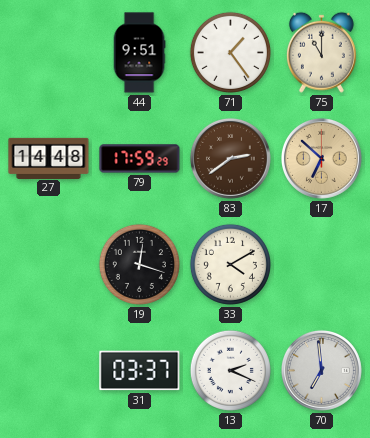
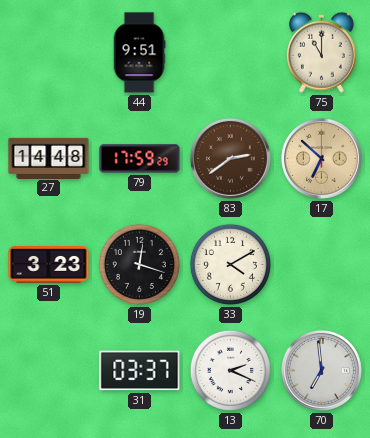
71: 1:24 -> none
51: none -> 3:23
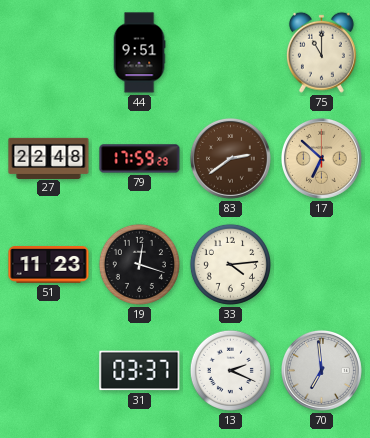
27: 14:48 -> 22:48
51: 3:23 -> 11:23
33: 4:10 -> 4:14
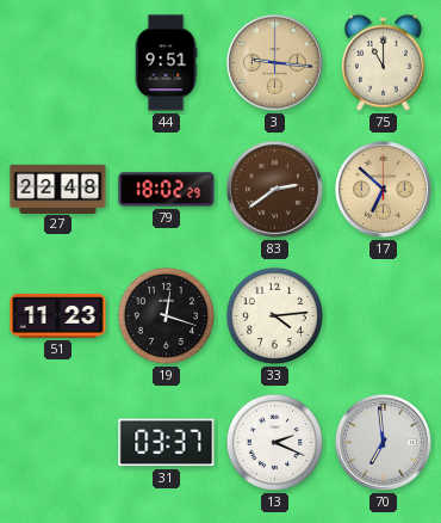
3: none -> 9:16
79: 17:59 -> 18:02
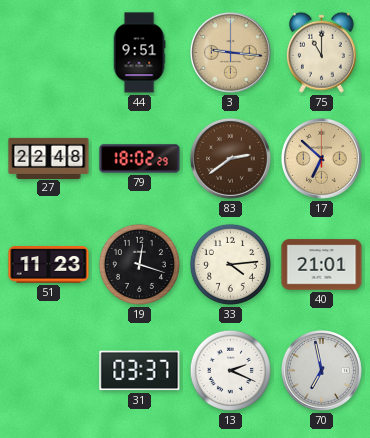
40: none -> 21:01
70: 6:59 -> 6:58
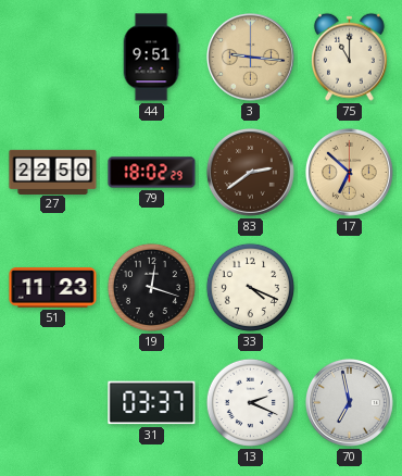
27: 22:48 -> 22:50
33: 4:14 -> 4:19
40: 21:01 -> none
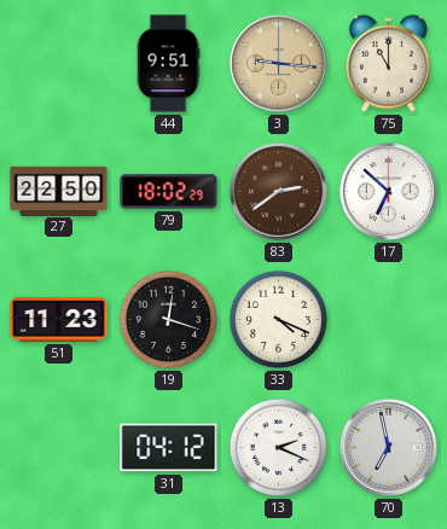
17 dial: champagne -> white
31: 03:37 -> 04:12
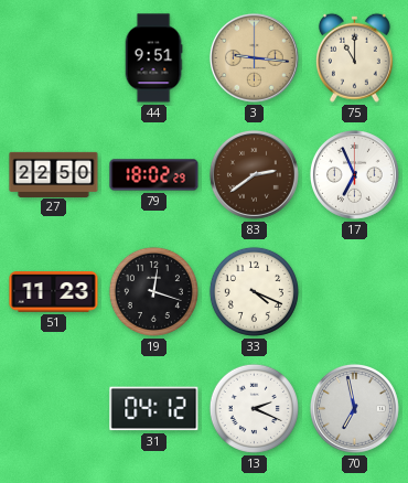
17: 6:52 -> 6:56
